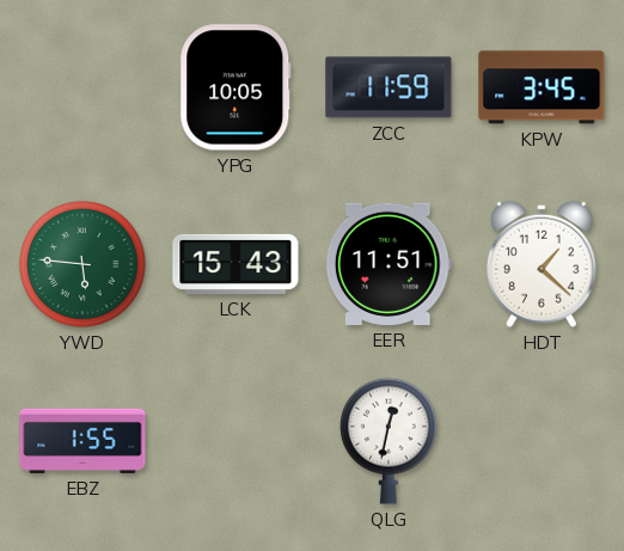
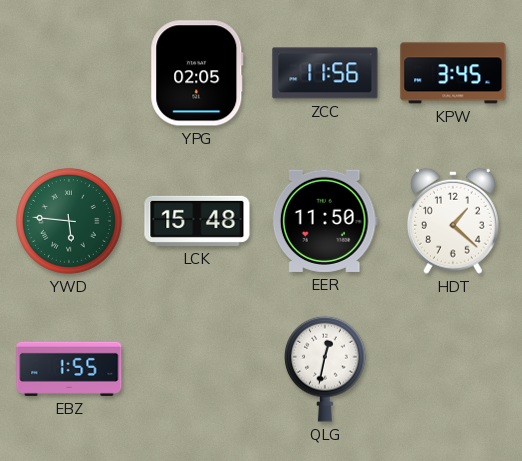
YPG: 10:05 -> 02:05
ZCC: 11:59 -> 11:56
LCK: 15:43 -> 15:48
EER: 11:51 -> 11:50
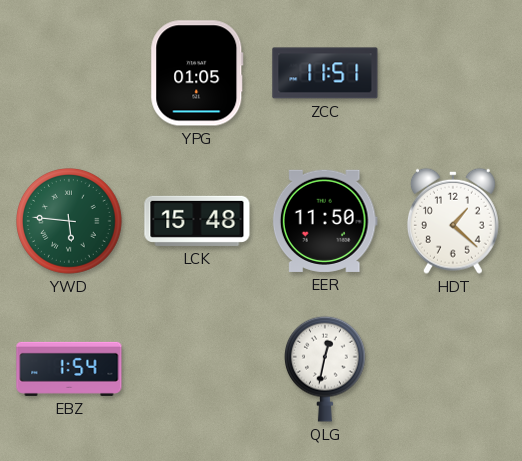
YPG: 02:05 -> 01:05
ZCC: 11:56 -> 11:51
KPW: 3:45 -> none
EBZ: 1:55 -> 1:54
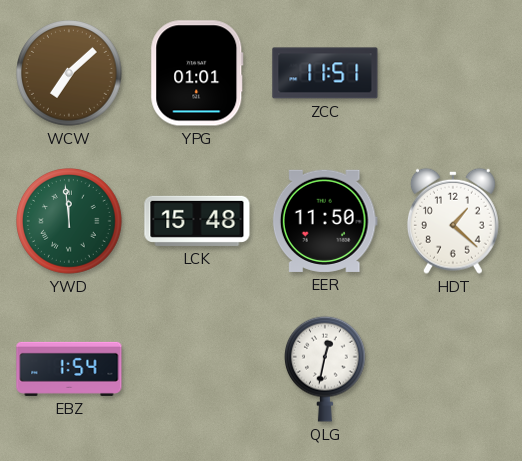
WCW: none -> 7:08
YPG: 01:05 -> 01:01
YWD: 5:46 -> 11:59
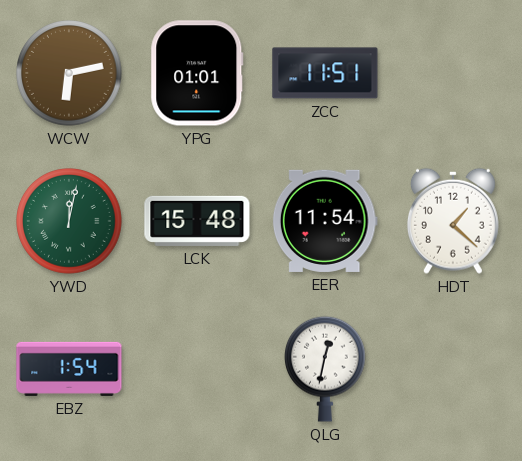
WCW: 7:08 -> 6:13
YWD: 11:59 -> 12:02
EER: 11:50 -> 11:54
